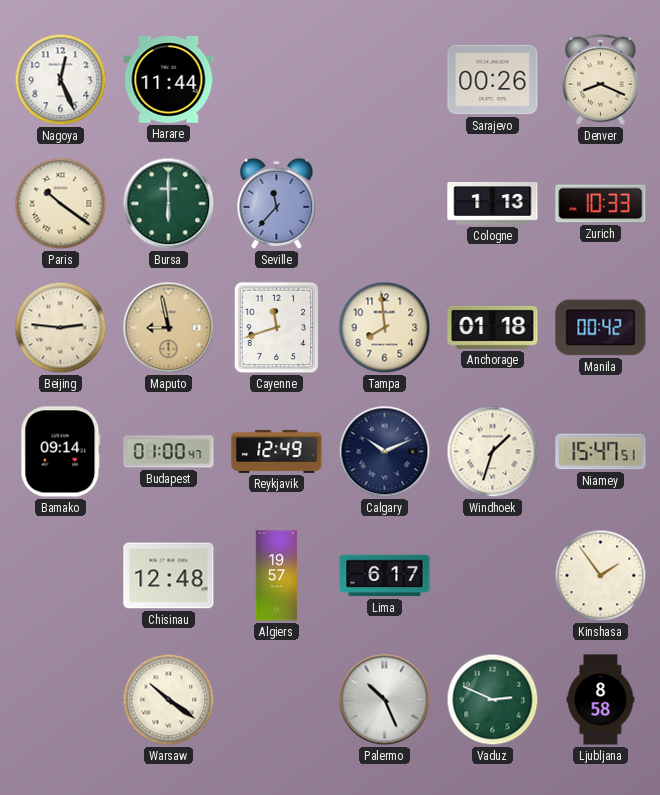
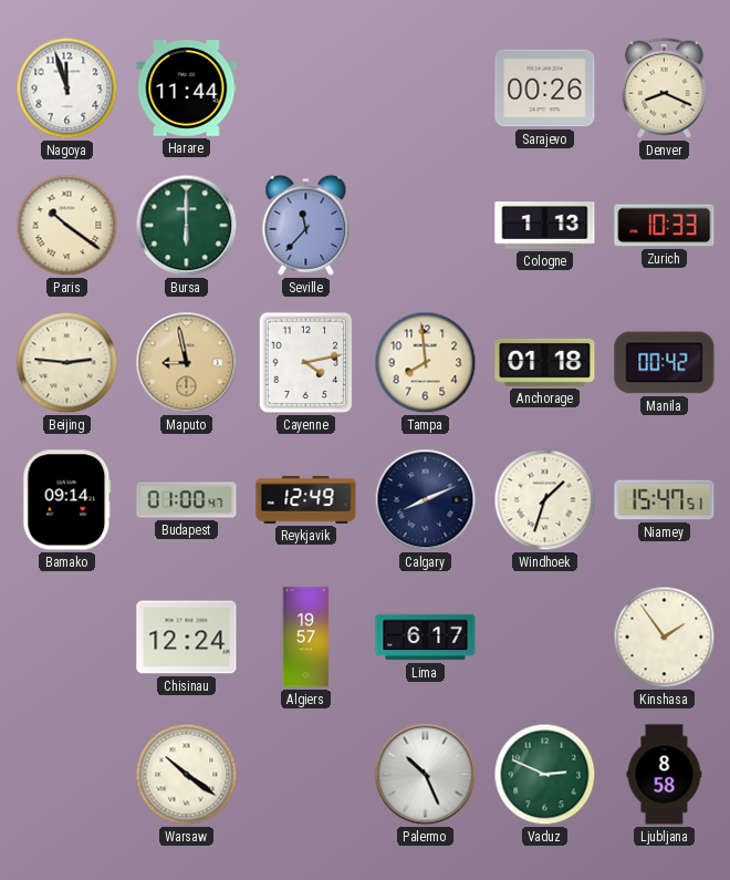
Nagoya: 12:26 -> 11:57
Cayenne: 11:42 -> 4:13
Calgary: 10:11 -> 8:11
Chisinau: 12:48 -> 12:24
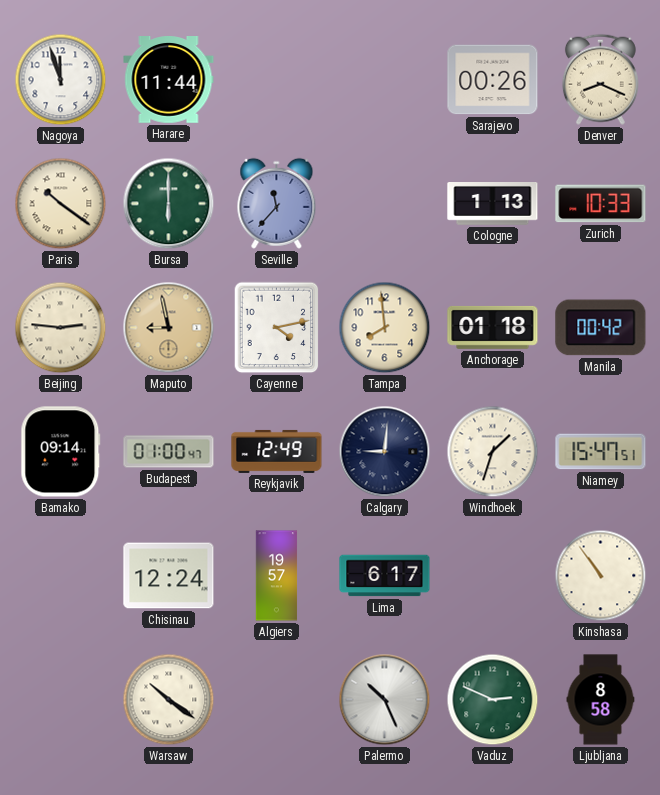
Calgary: 8:11 -> 9:01
Kinshasa: 1:54 -> 10:54
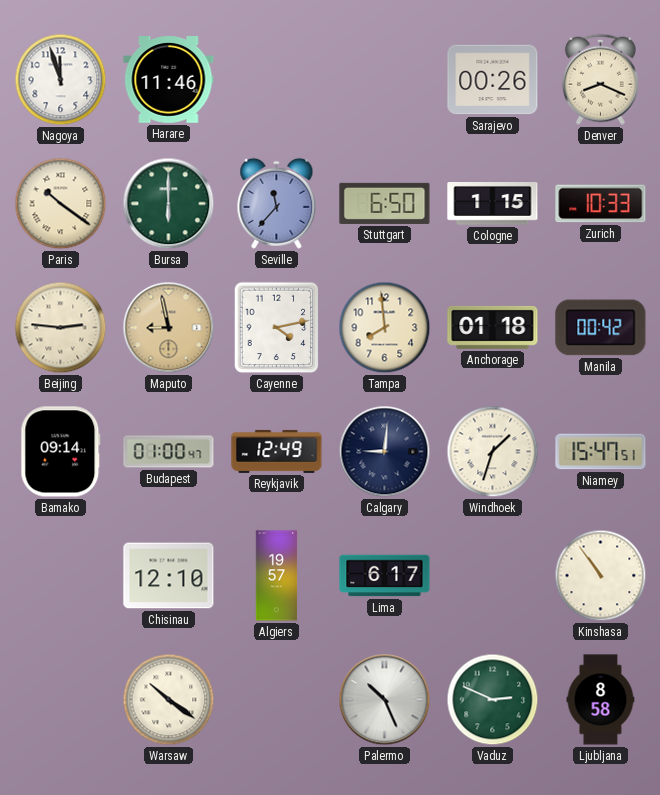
Harare: 11:44 -> 11:46
Stuttgart: none -> 6:50
Cologne: 1:13 -> 1:15
Chisinau: 12:24 -> 12:10
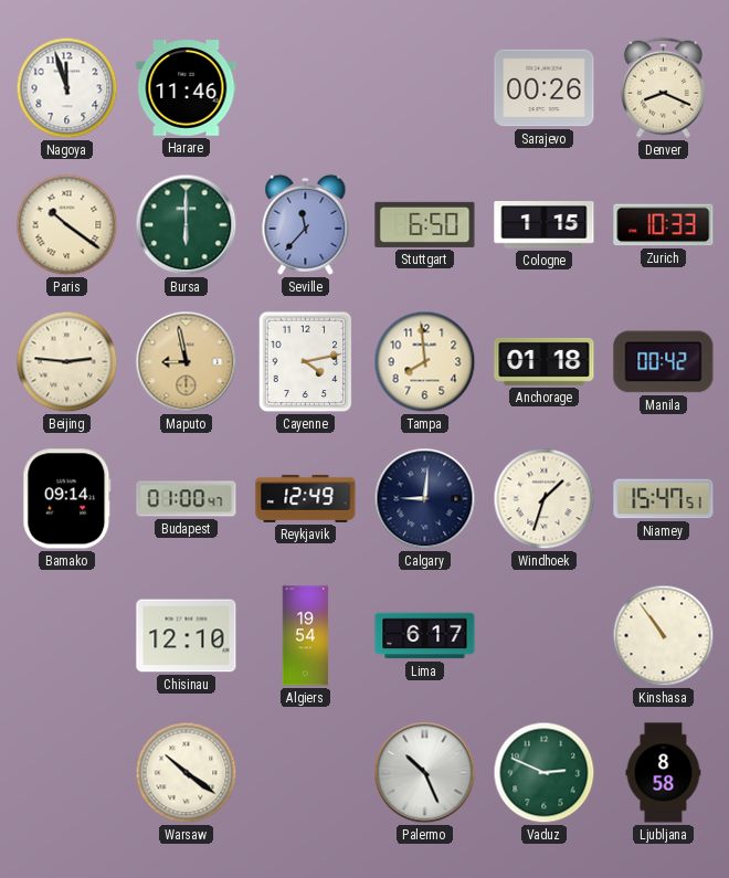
Algiers: 19:57 -> 19:54
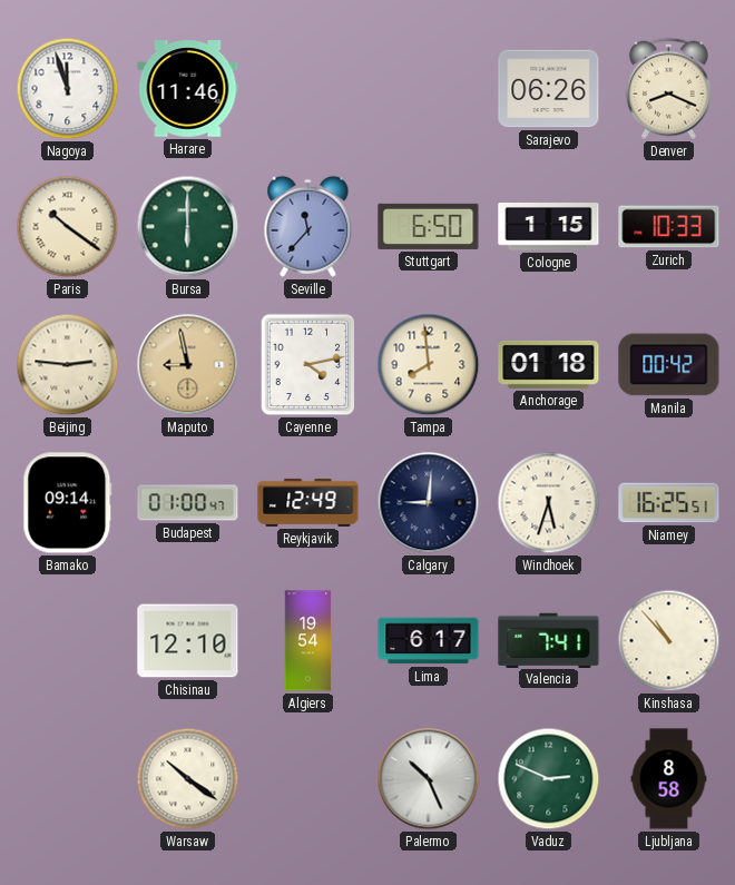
Sarajevo: 00:26 -> 06:26
Windhoek: 1:33 -> 5:33
Niamey: 15:47 -> 16:25
Valencia: none -> 7:41
Kinshasa: 10:54 -> 10:53
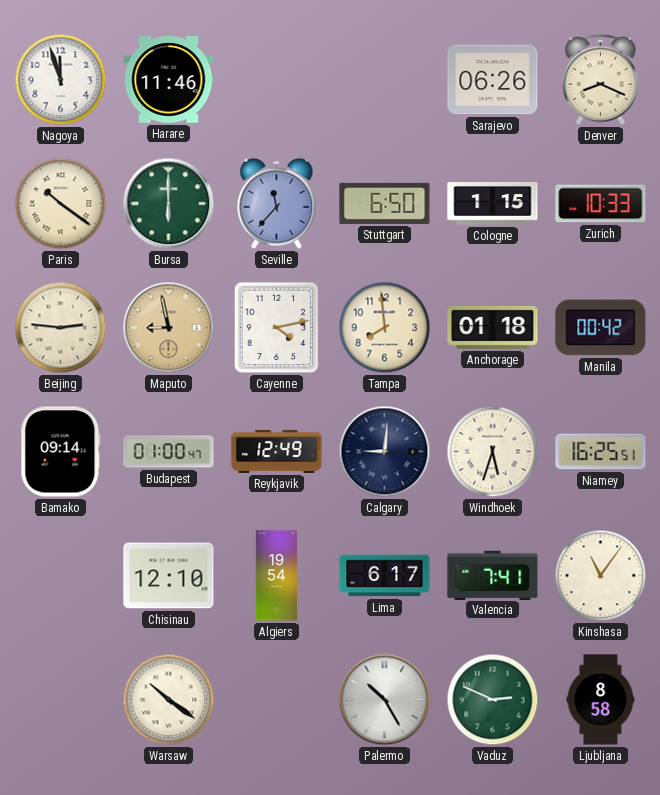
Kinshasa: 10:53 -> 11:06
Palermo: 10:26 -> 10:25
